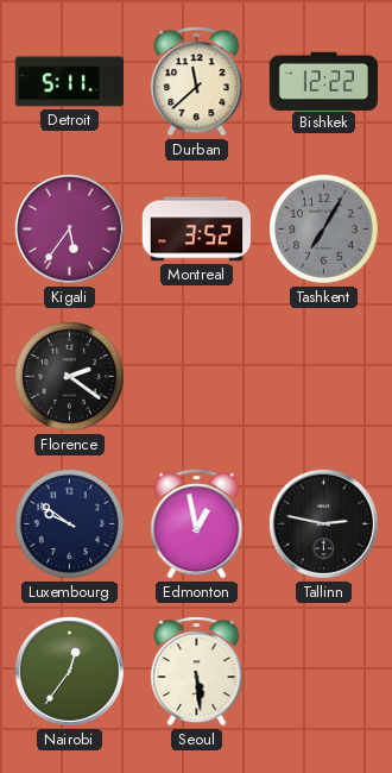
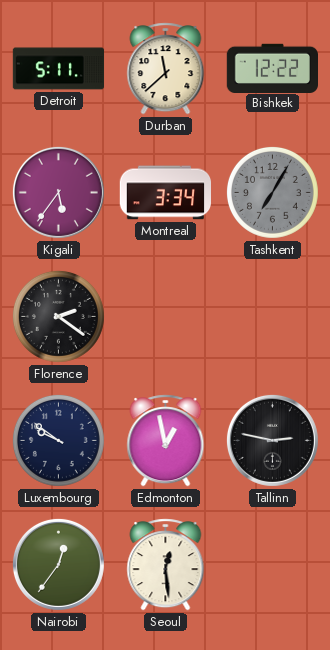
Montreal: 3:52 -> 3:34
Seoul: 5:29 -> 12:29
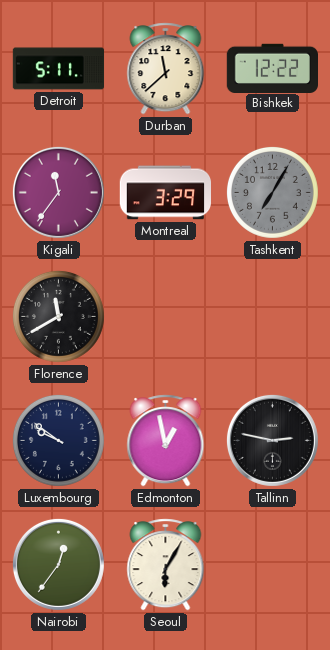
Kigali: 5:36 -> 11:36
Montreal: 3:34 -> 3:29
Florence: 2:21 -> 11:40
Seoul: 12:29 -> 6:05
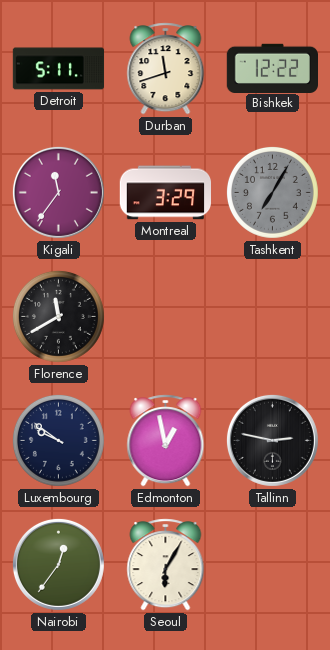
Durban: 11:38 -> 11:42
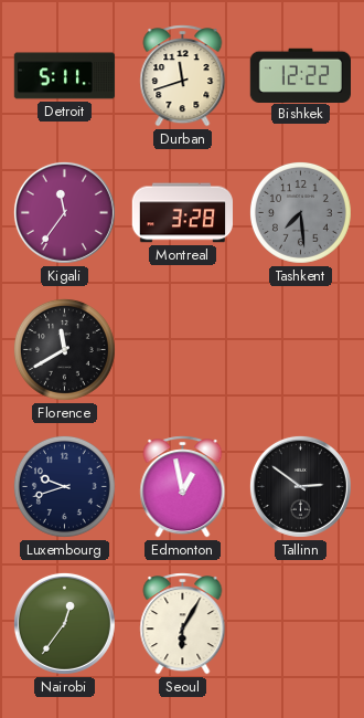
Montreal: 3:29 -> 3:28
Tashkent: 7:05 -> 7:29
Luxembourg: 9:51 -> 9:42
Tallinn: 2:47 -> 2:51
